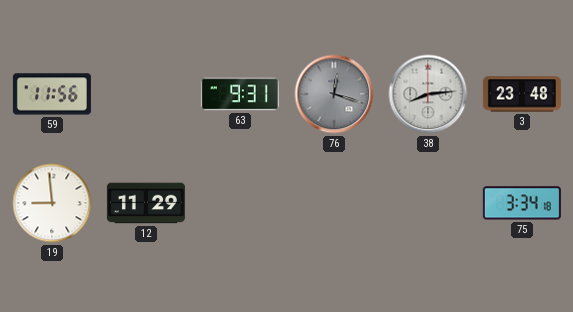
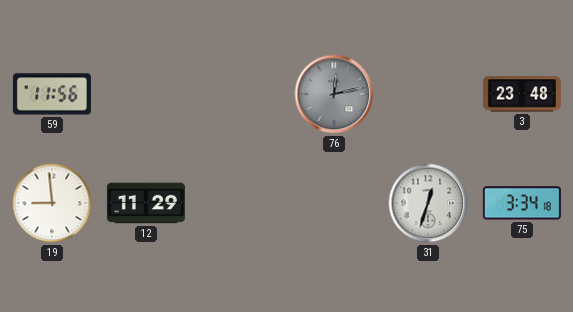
63: 9:31 -> none
76: 12:18 -> 12:13
38: 8:14 -> none
31: none -> 12:33
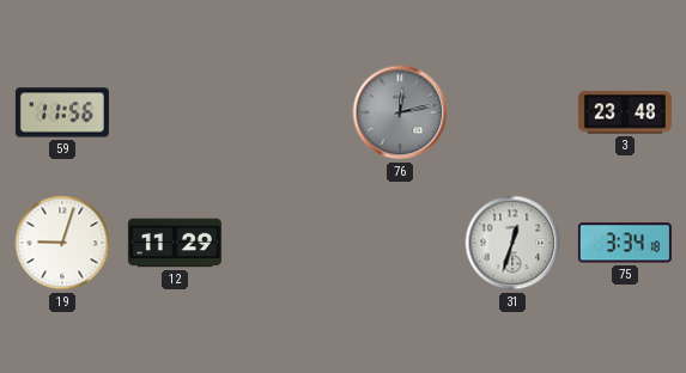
19: 8:59 -> 9:03
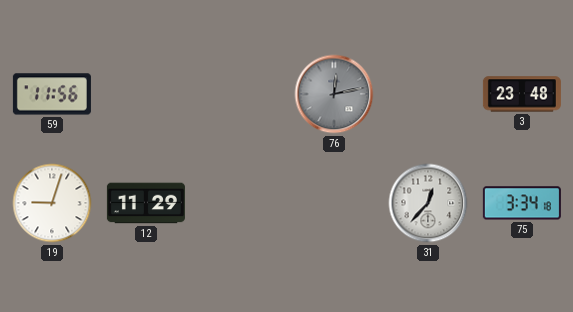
31: 12:33 -> 12:37
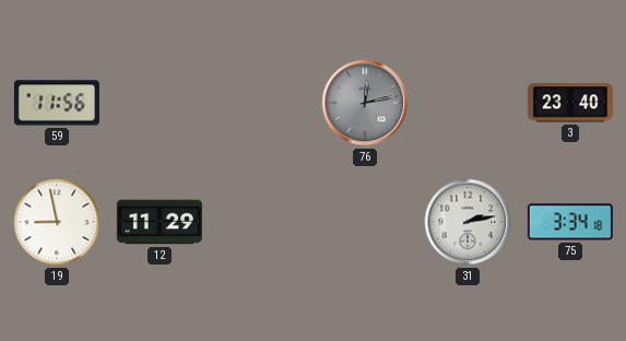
3: 23:48 -> 23:40
19: 9:03 -> 8:58
31: 12:37 -> 2:13
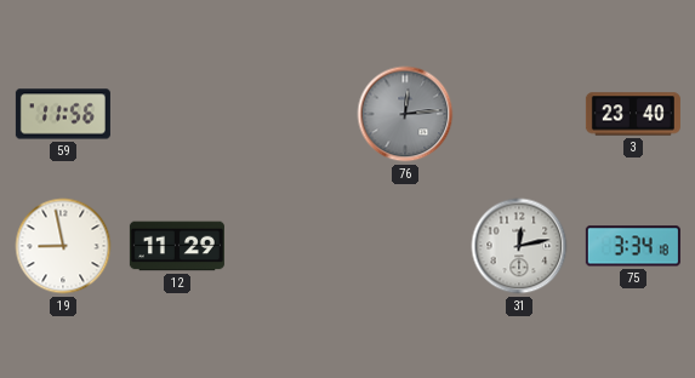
76: 12:13 -> 12:14
31: 2:13 -> 12:13
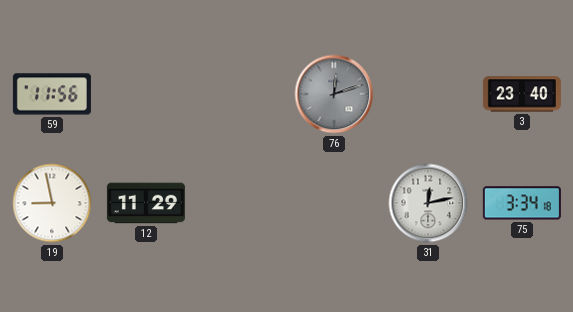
76: 12:14 -> 12:12
